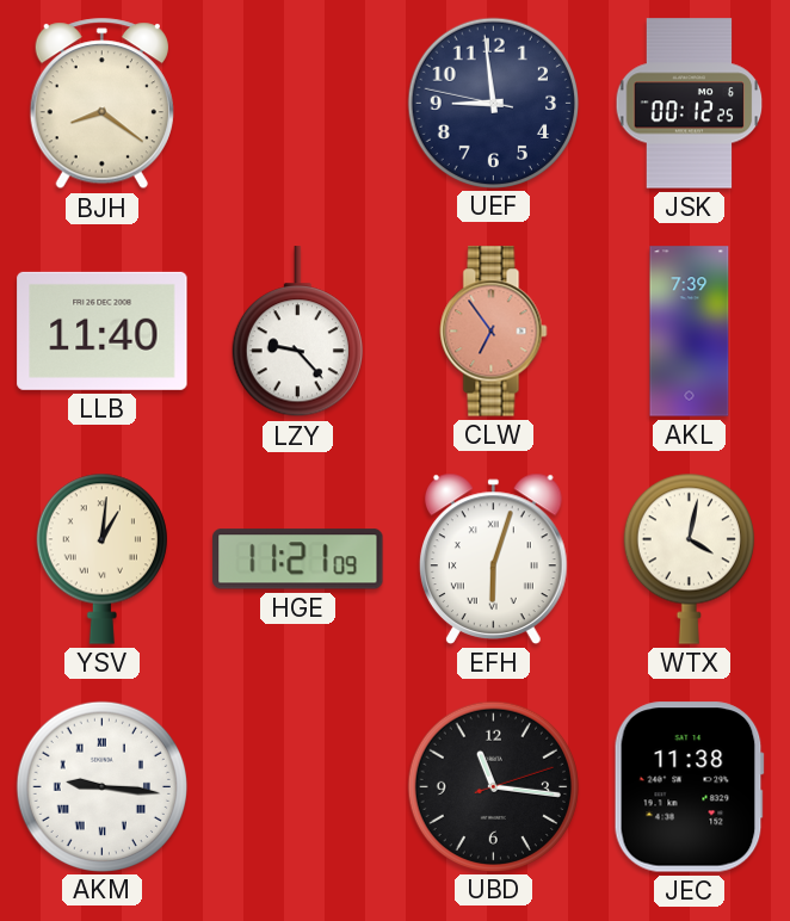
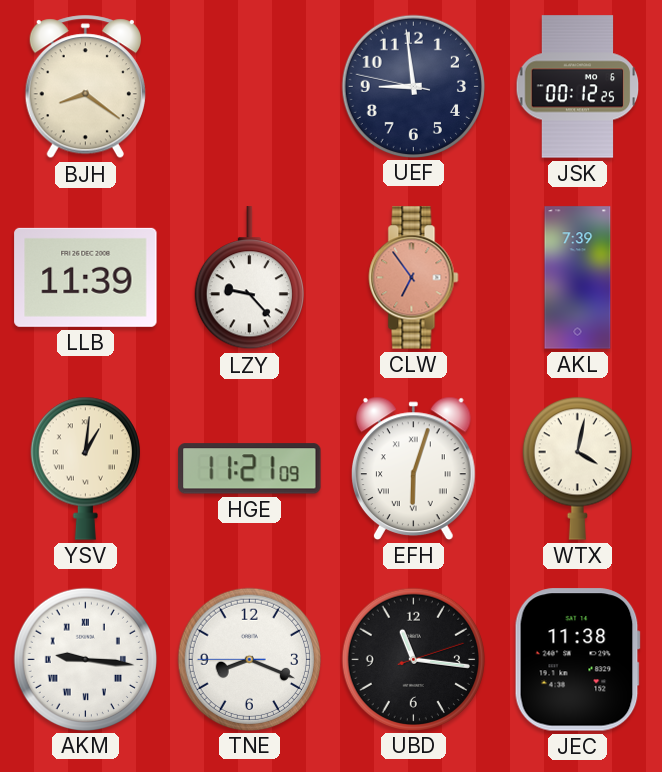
LLB: 11:40 -> 11:39
TNE: none -> 8:18
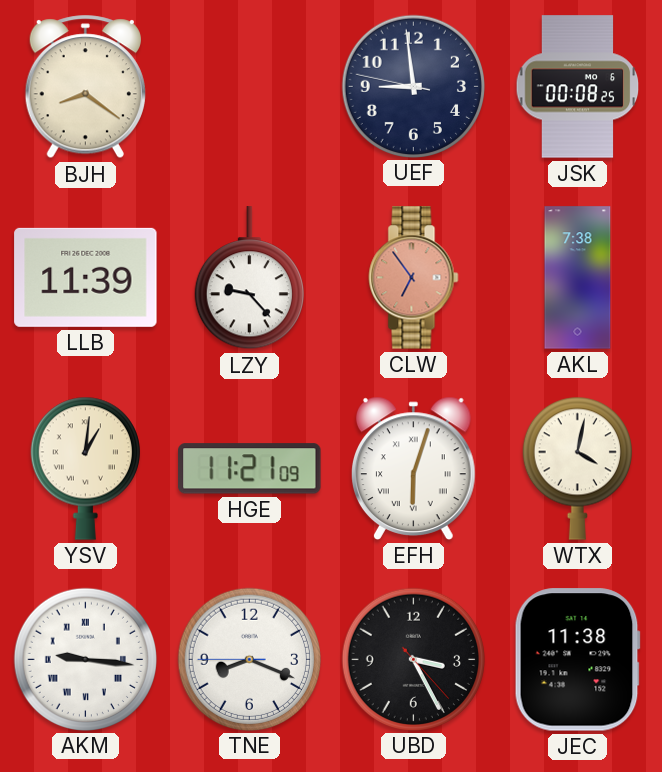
JSK: 00:12 -> 00:08
AKL: 7:39 -> 7:38
UBD: 11:16 -> 3:25
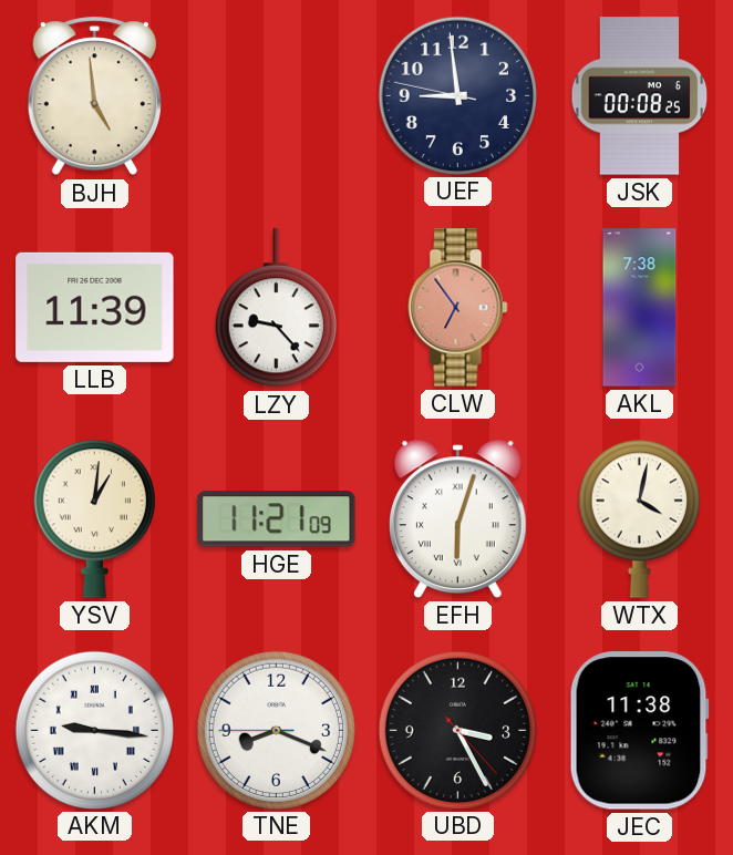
BJH: 8:21 -> 4:59
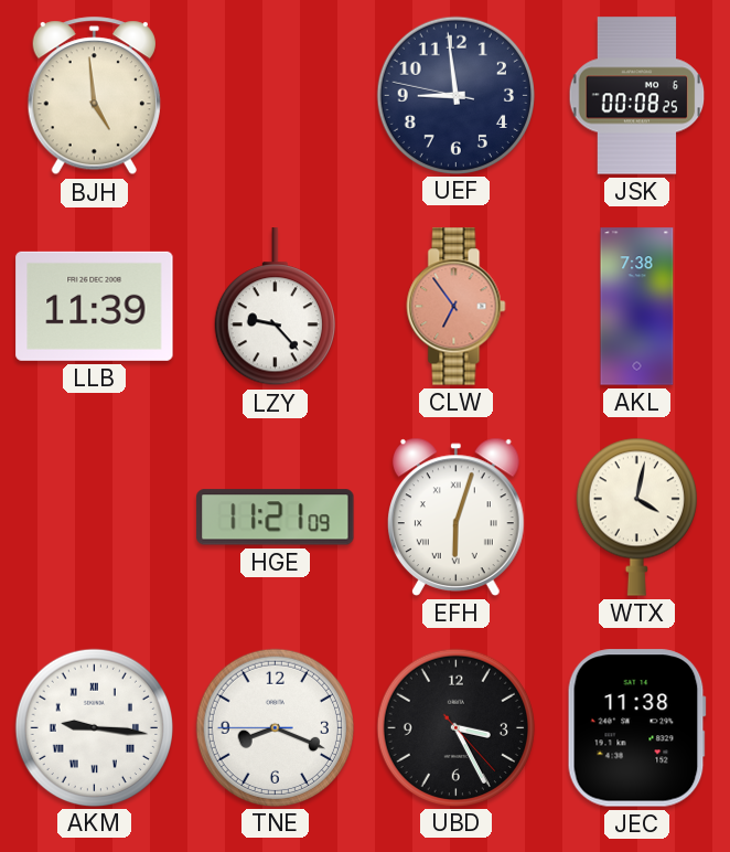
YSV: 1:01 -> none
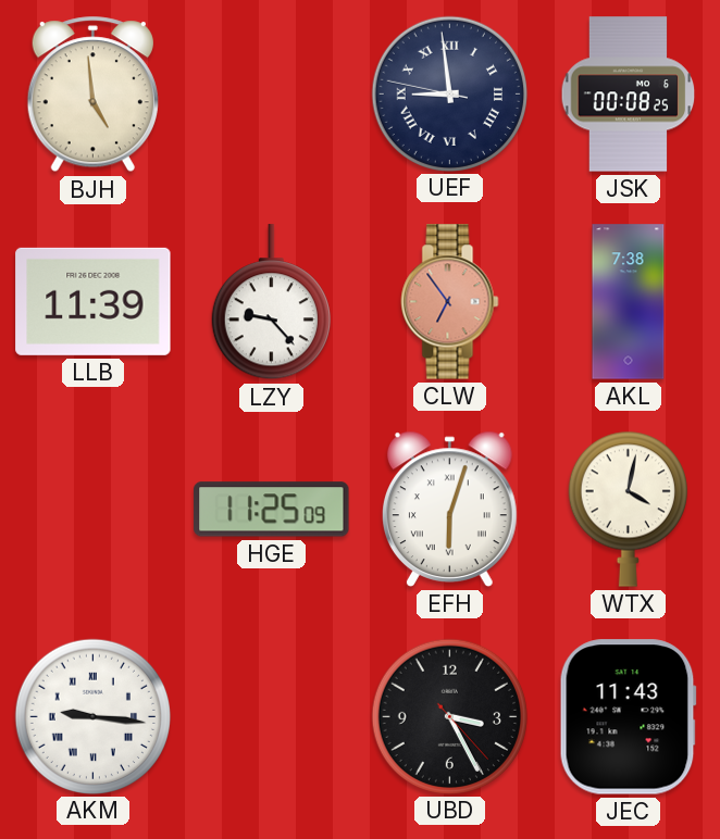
UEF numerals: Arabic -> Roman
HGE: 11:21 -> 11:25
TNE: 8:18 -> none
JEC: 11:38 -> 11:43
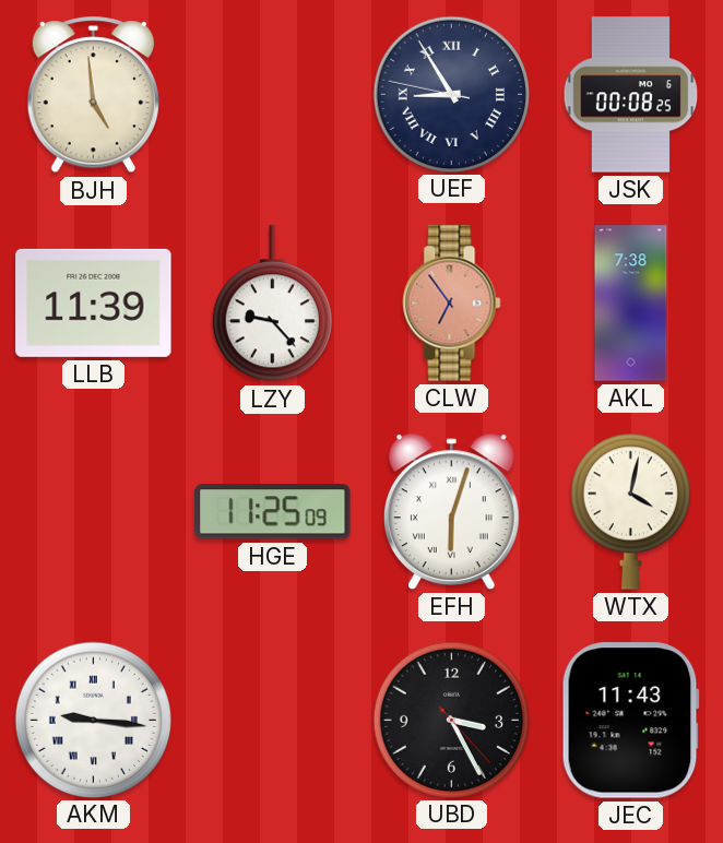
UEF: 8:58 -> 8:54
